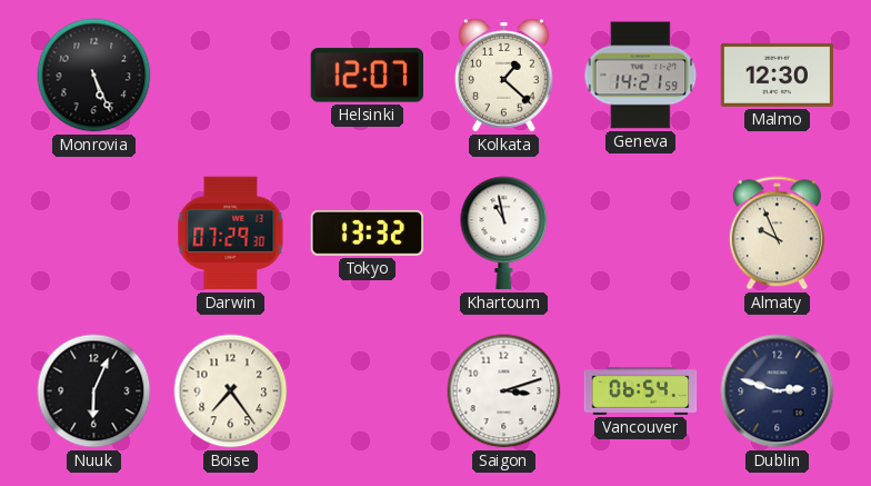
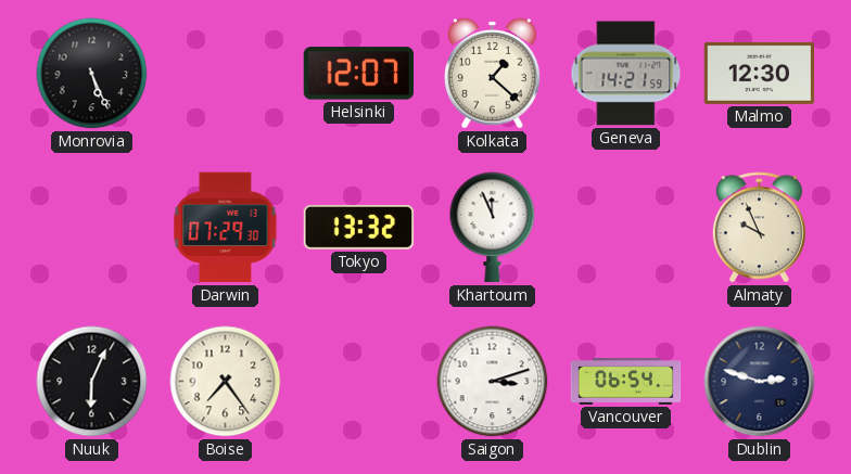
Khartoum: 10:58 -> 11:56
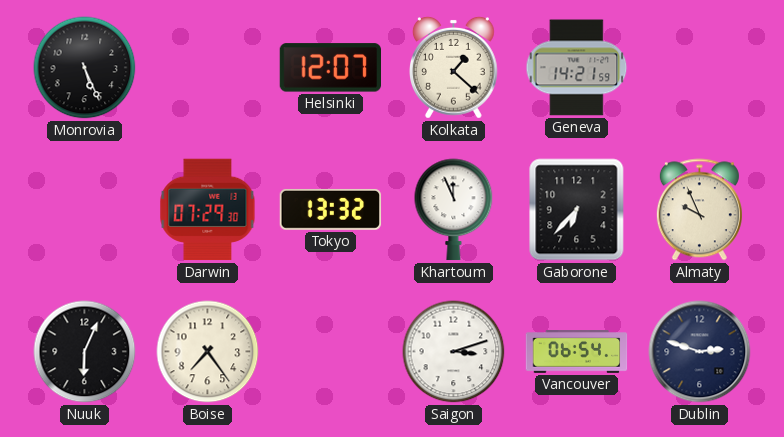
Malmo: 12:30 -> none
Gaborone: none -> 6:37
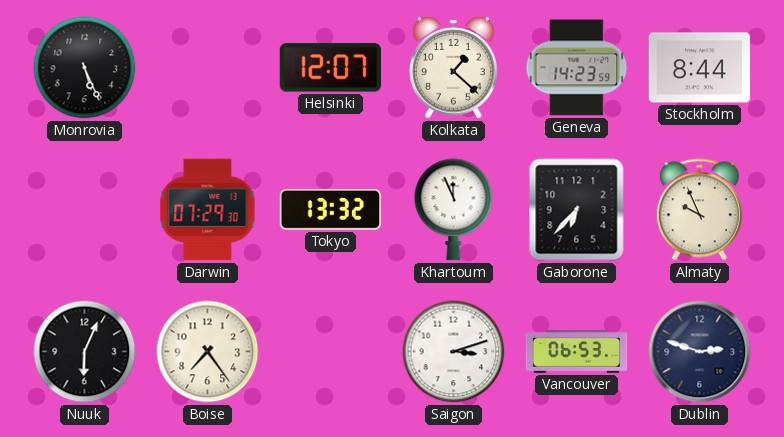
Geneva: 14:21 -> 14:23
Stockholm: none -> 8:44
Vancouver: 06:54 -> 06:53
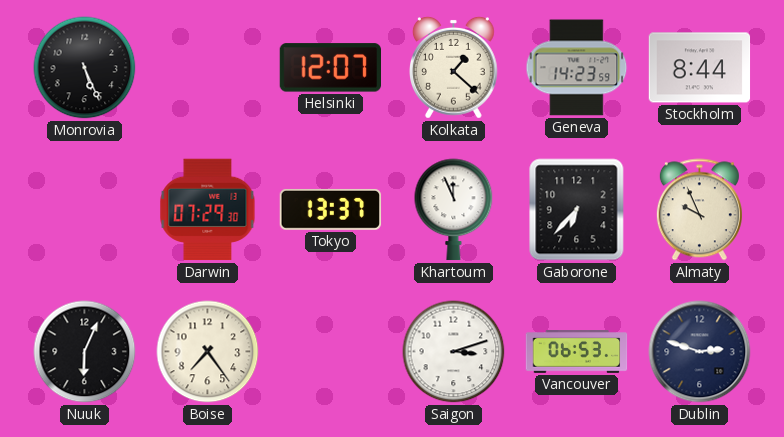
Tokyo: 13:32 -> 13:37
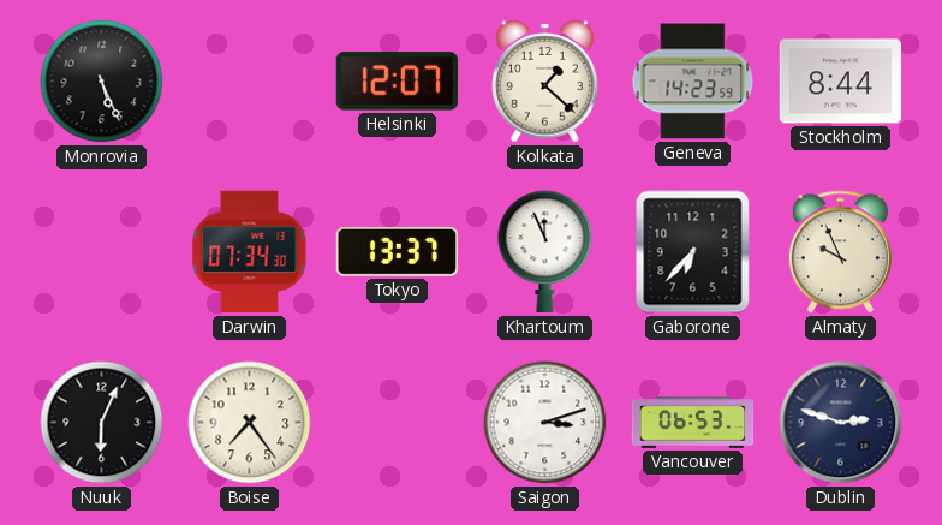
Darwin: 07:29 -> 07:34
